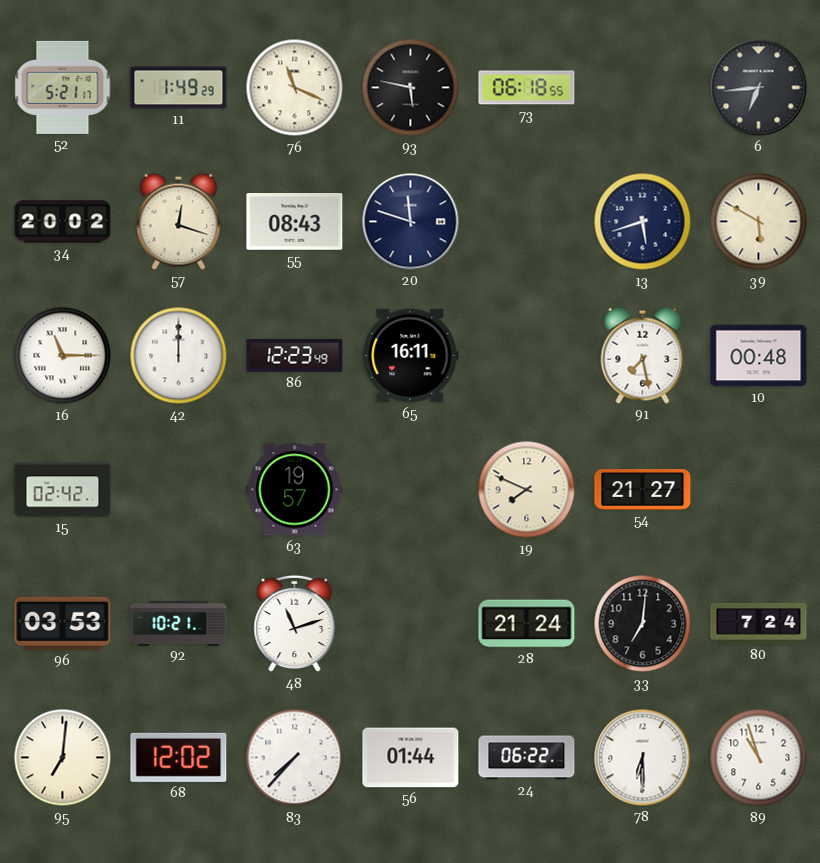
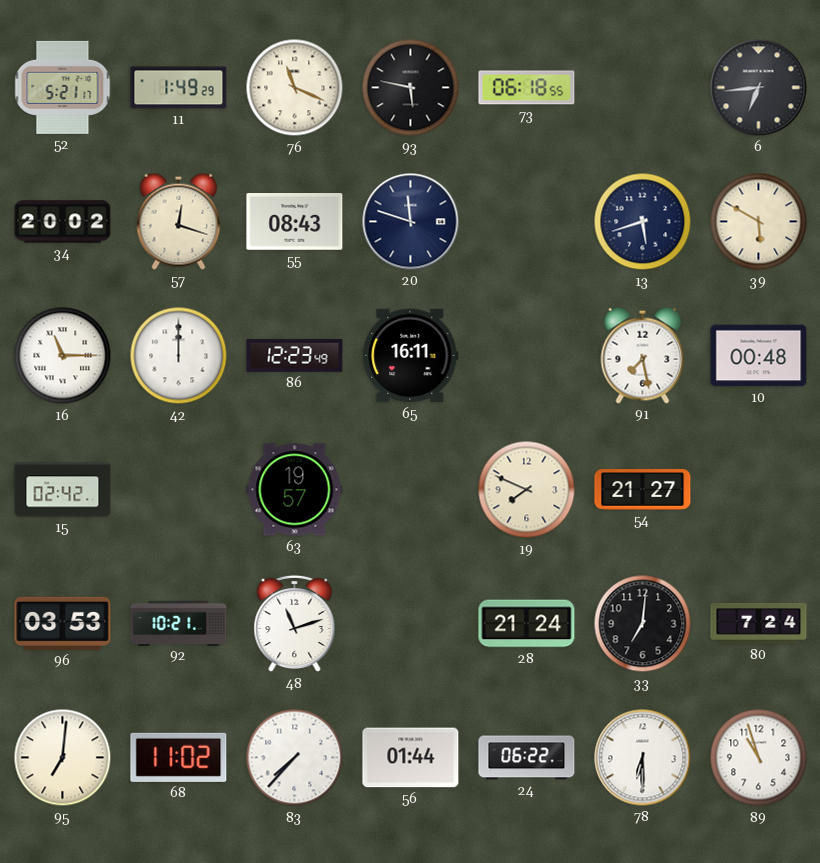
68: 12:02 -> 11:02
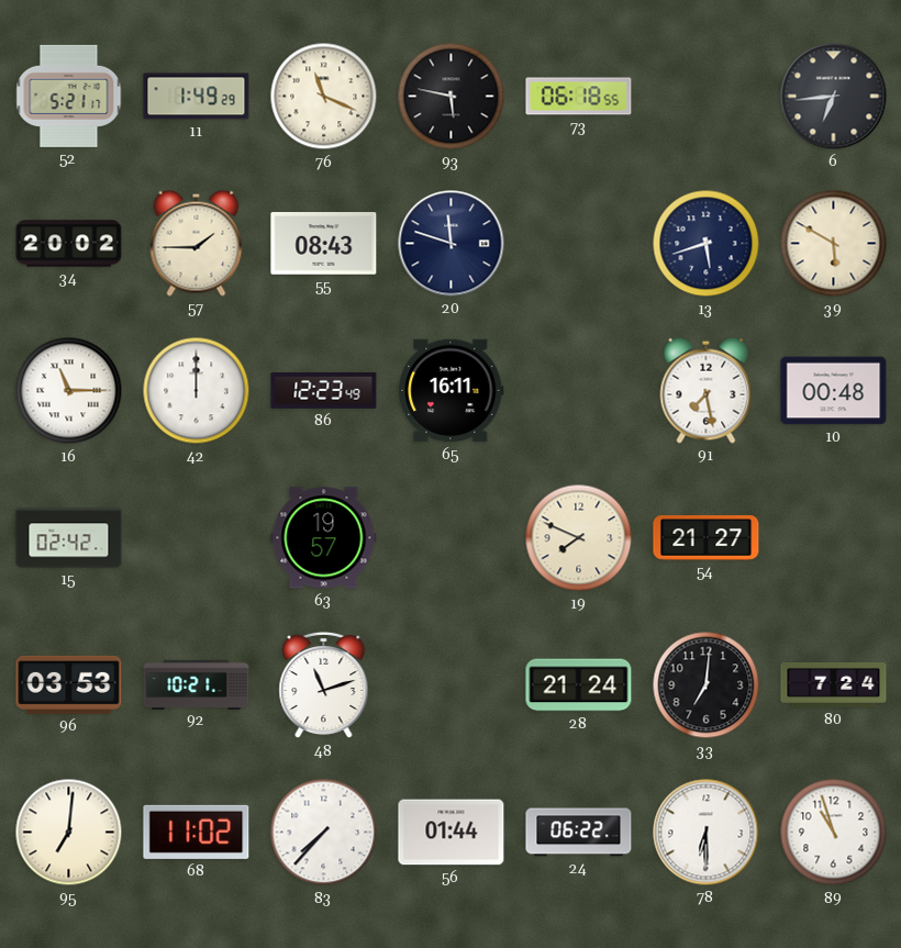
57: 12:18 -> 1:45
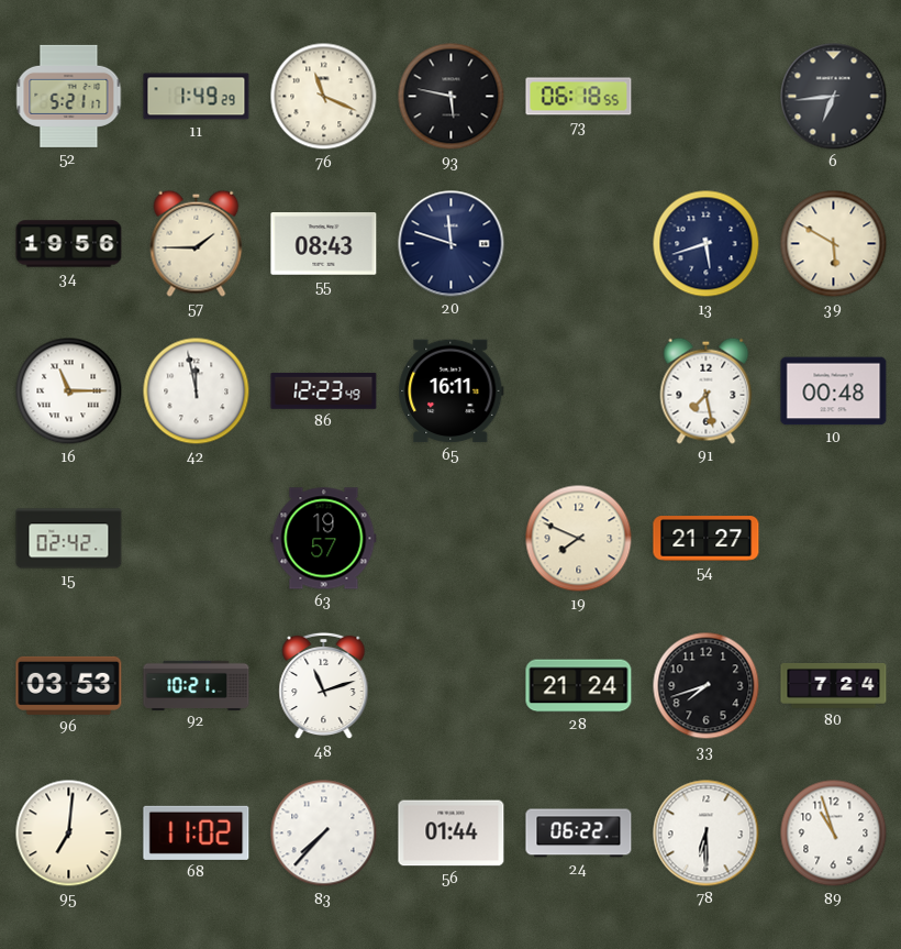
34: 20:02 -> 19:56
42: 12:00 -> 11:58
33: 7:01 -> 7:42
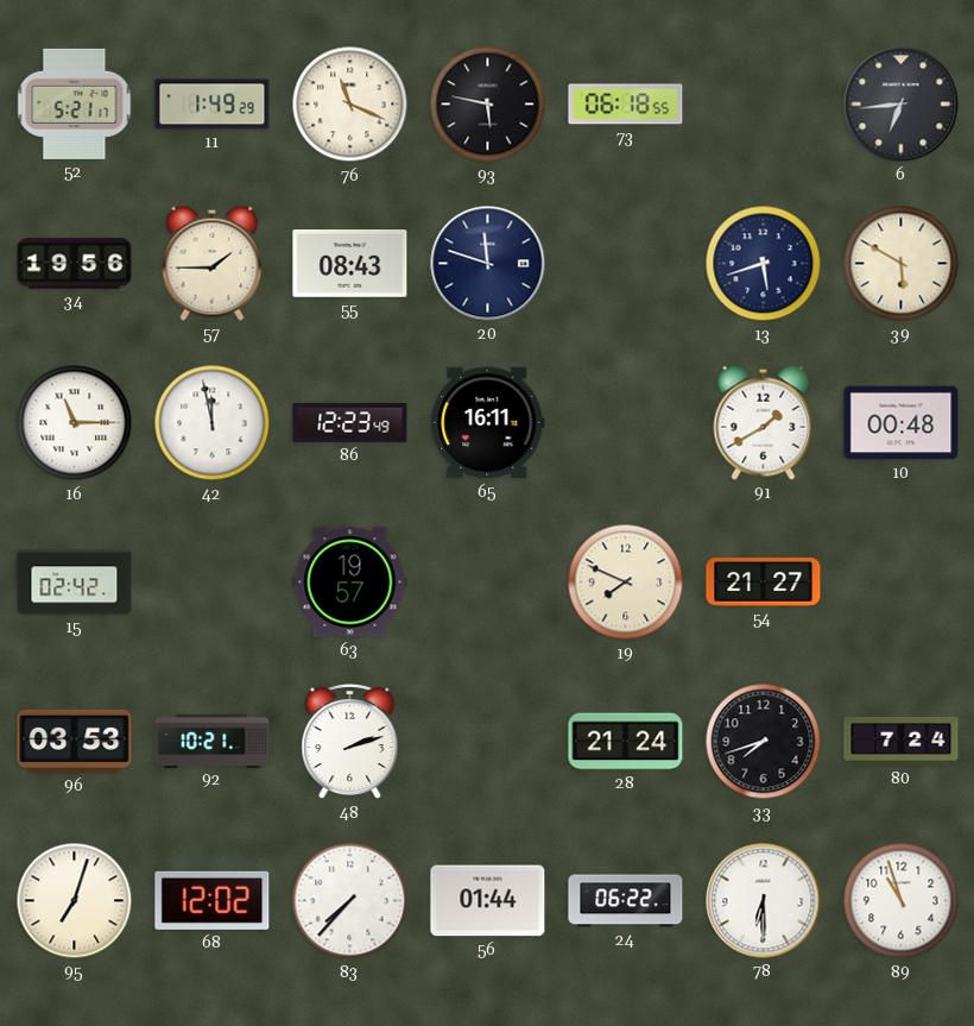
91: 7:28 -> 1:40
48: 11:12 -> 2:12
95: 7:01 -> 7:03
68: 11:02 -> 12:02
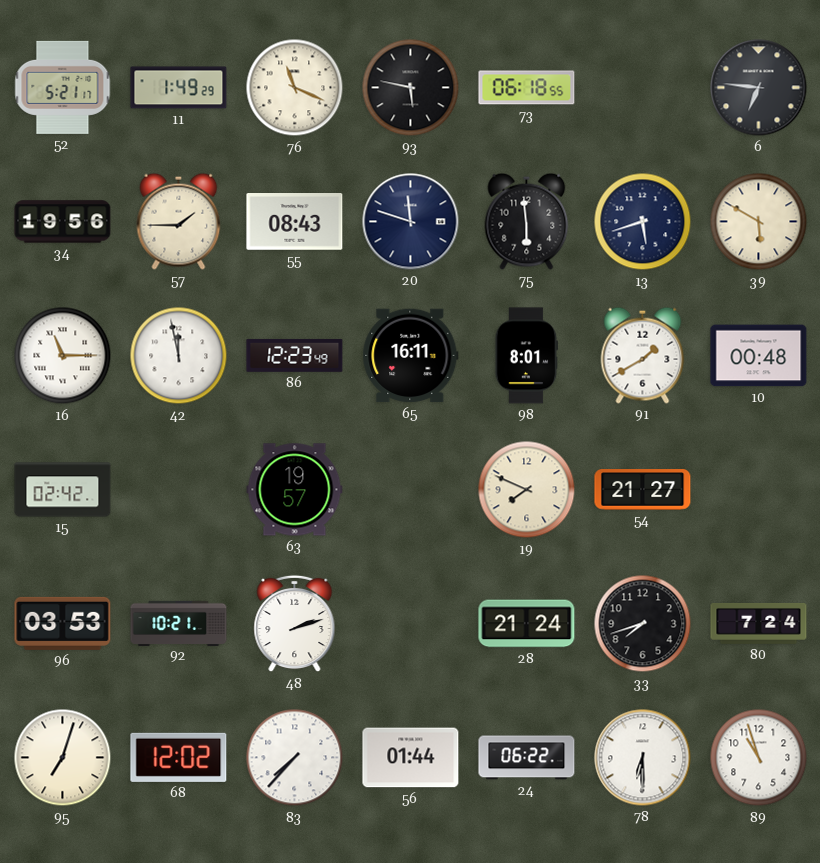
6: 6:44 -> 6:46
75: none -> 5:59
98: none -> 8:01
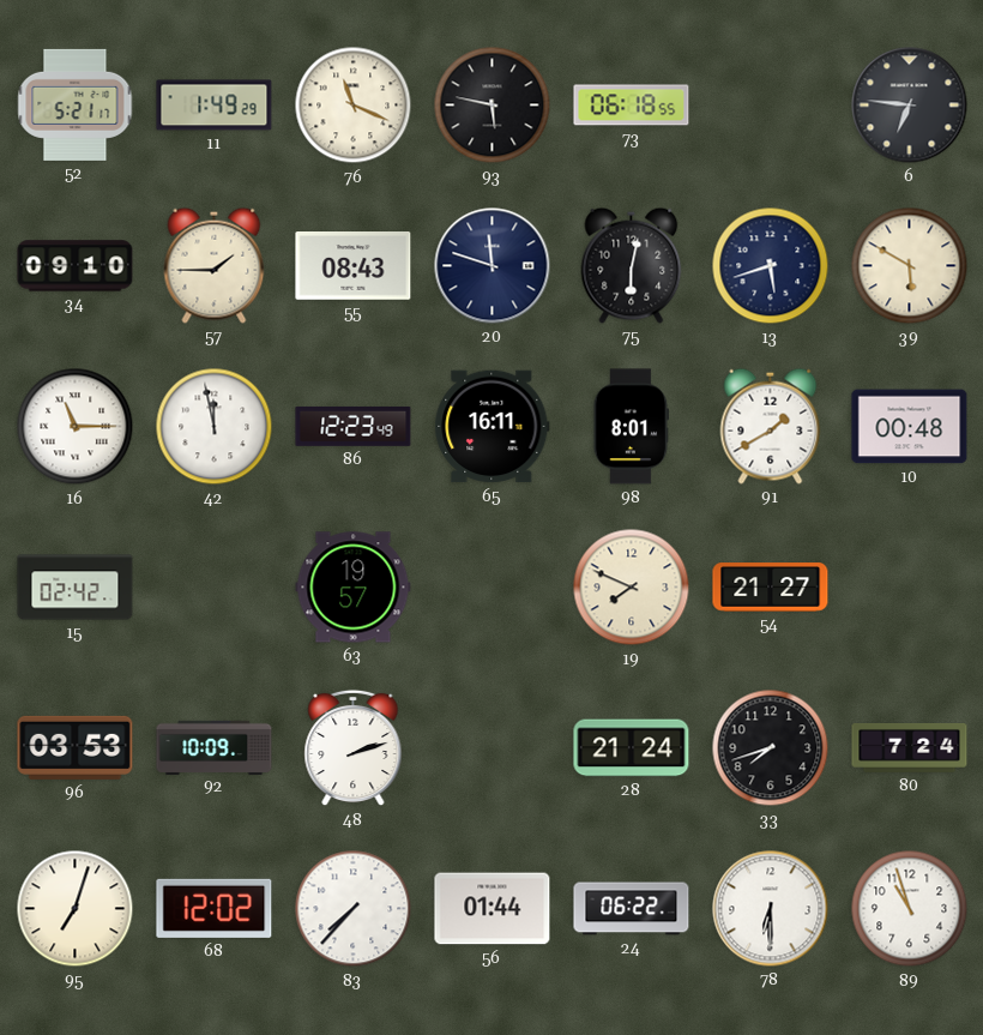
34: 19:56 -> 09:10
75: 5:59 -> 6:02
92: 10:21 -> 10:09
